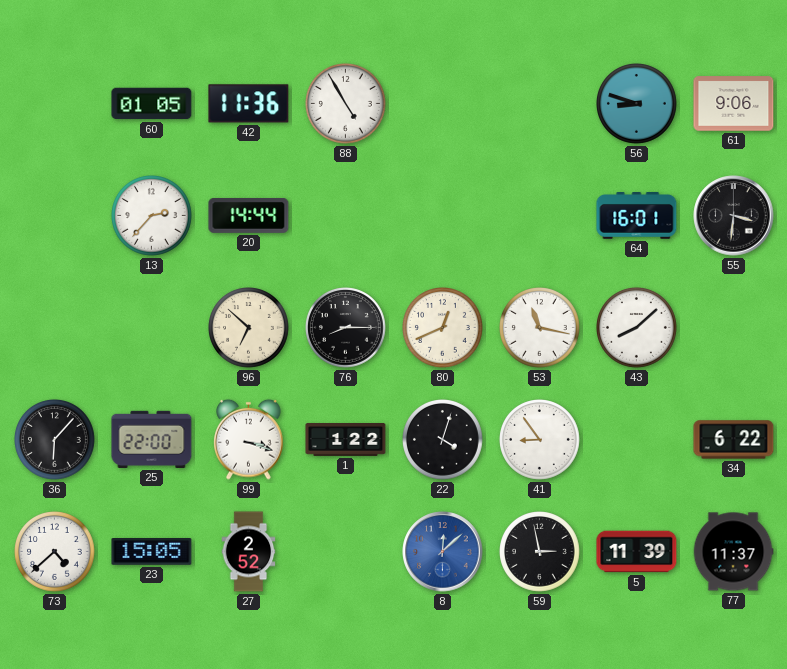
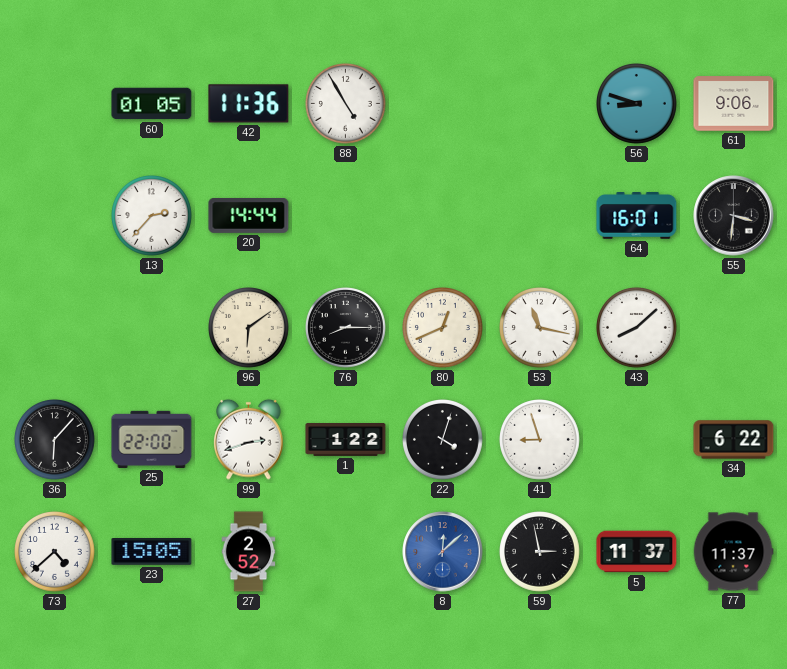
96: 6:52 -> 6:09
99: 3:18 -> 2:42
41: 8:54 -> 8:57
5: 11:39 -> 11:37
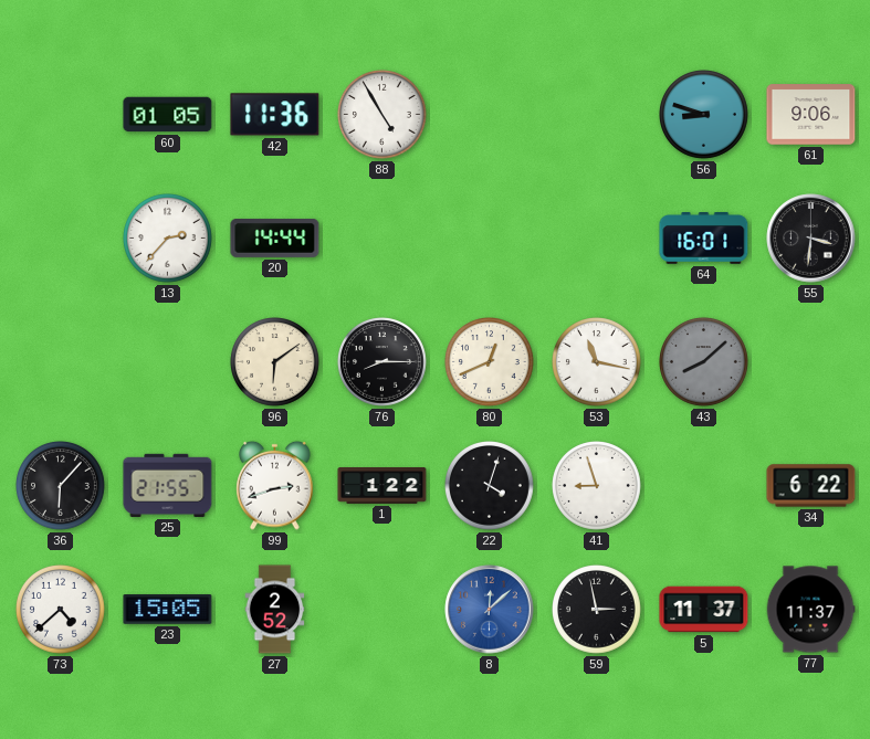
43 dial: white -> grey
25: 22:00 -> 21:55
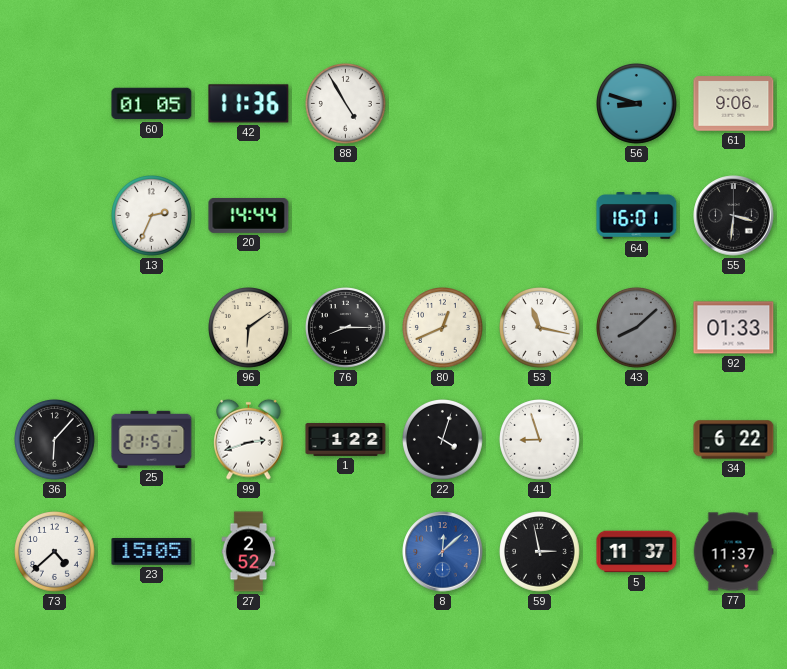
13: 2:37 -> 2:34
92: none -> 01:33
25: 21:55 -> 21:51
